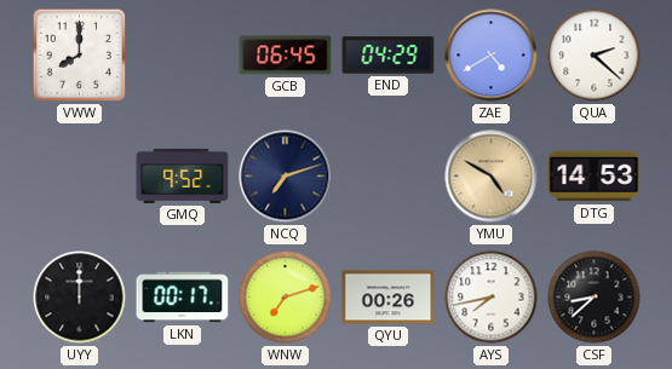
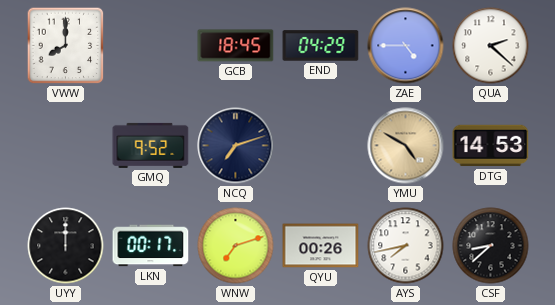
GCB: 06:45 -> 18:45
ZAE: 4:40 -> 4:45
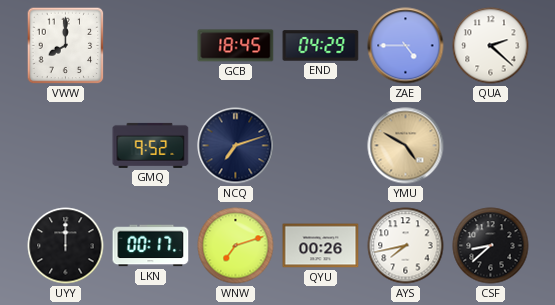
DTG: 14:53 -> none
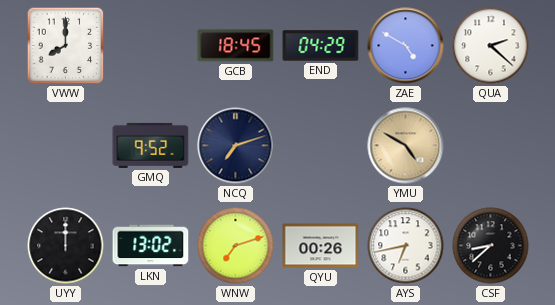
ZAE: 4:45 -> 4:50
LKN: 00:17 -> 13:02
AYS: 7:43 -> 6:43
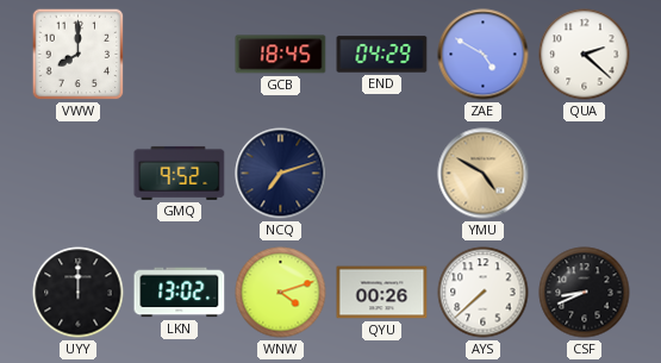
WNW: 7:12 -> 4:12
AYS: 6:43 -> 7:38
CSF: 8:38 -> 8:41
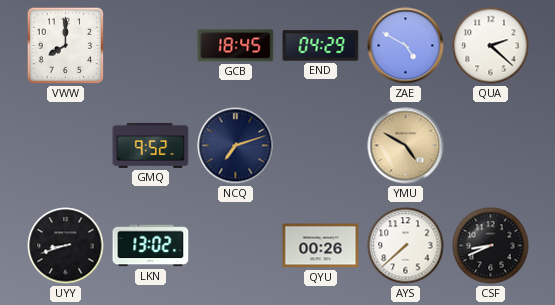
UYY: 12:00 -> 8:42
WNW: 4:12 -> none
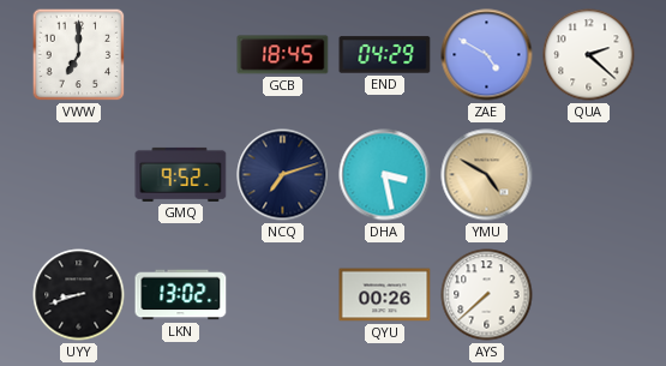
VWW: 8:00 -> 7:00
DHA: none -> 3:28
CSF: 8:41 -> none
